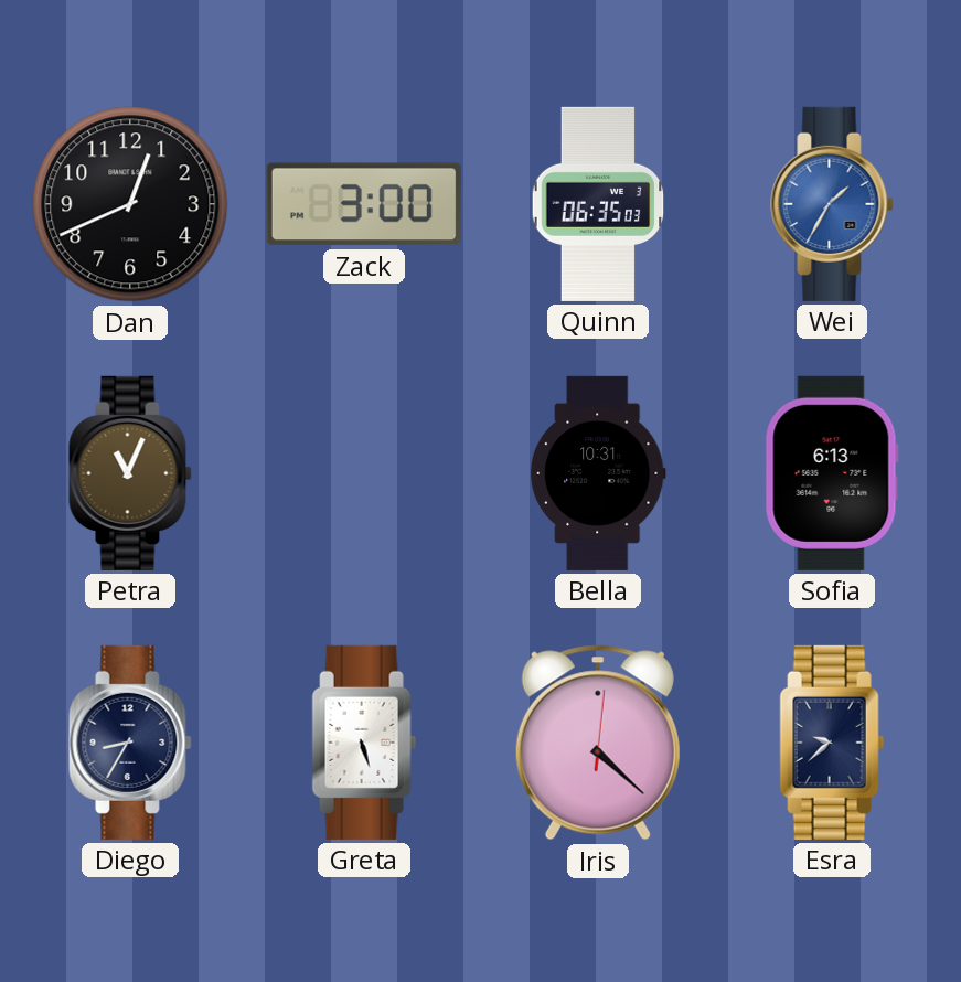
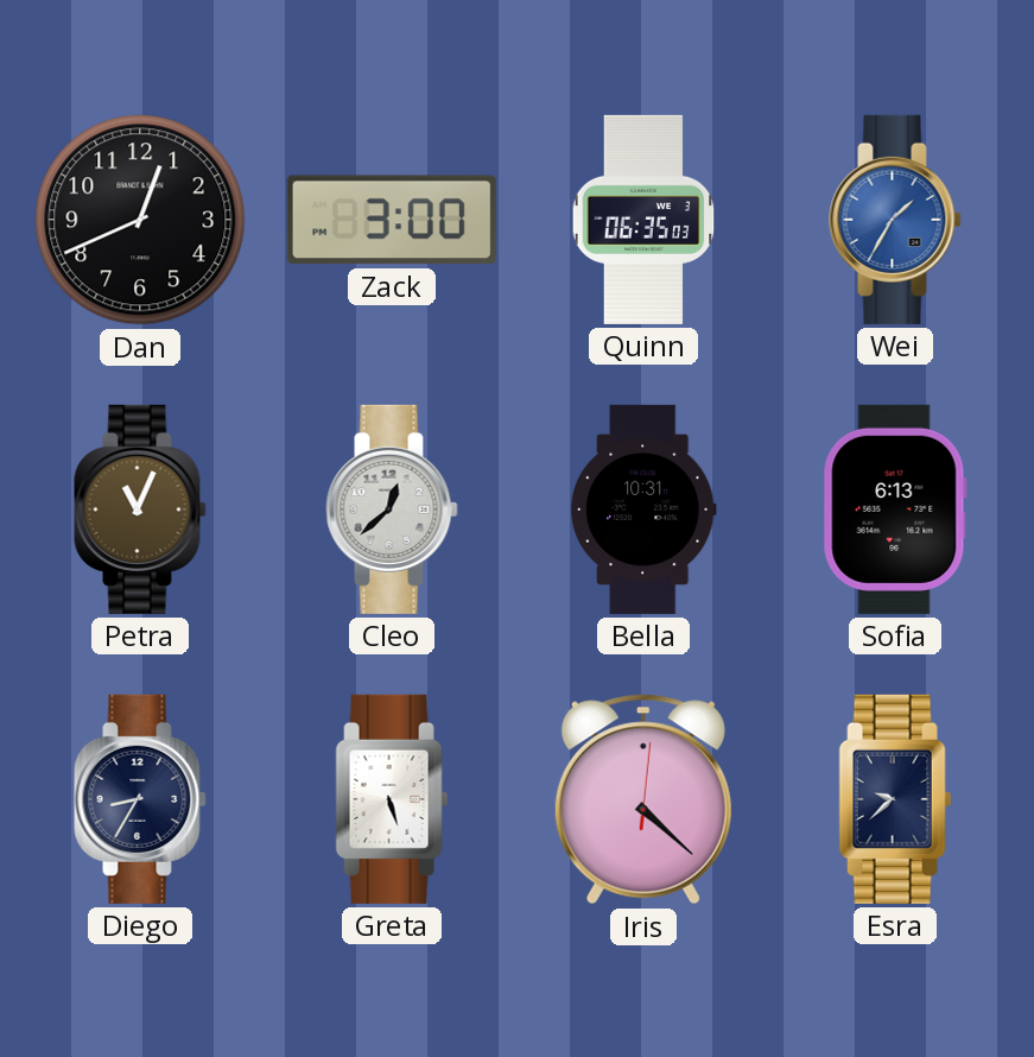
Cleo: none -> 12:38
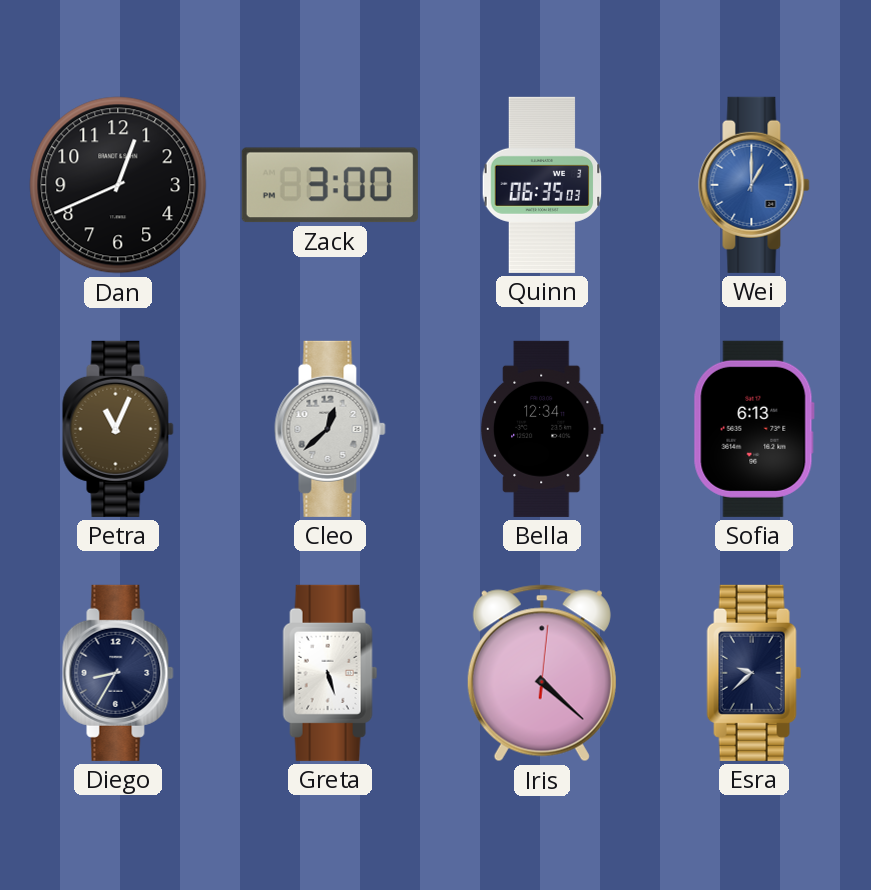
Wei: 1:35 -> 1:00
Bella: 10:31 -> 12:34
